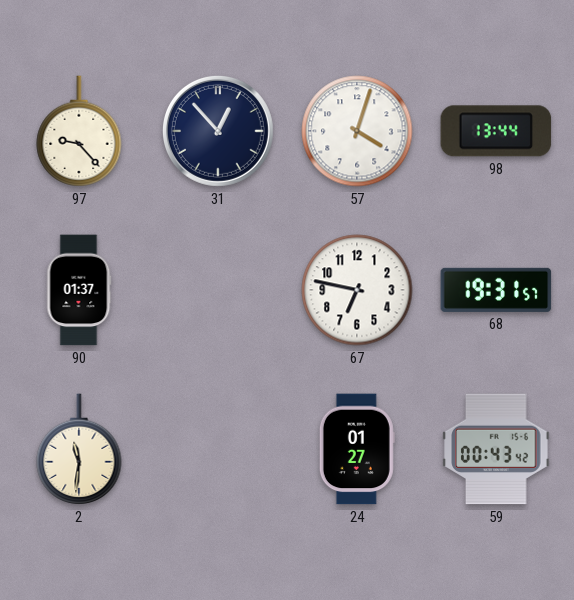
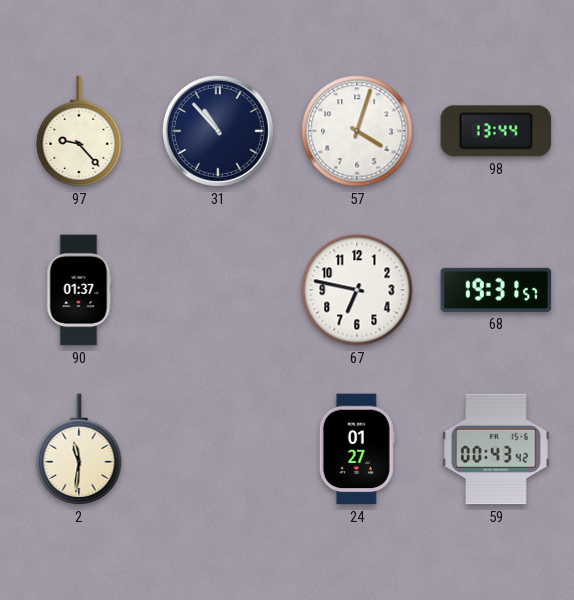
31: 12:53 -> 10:53
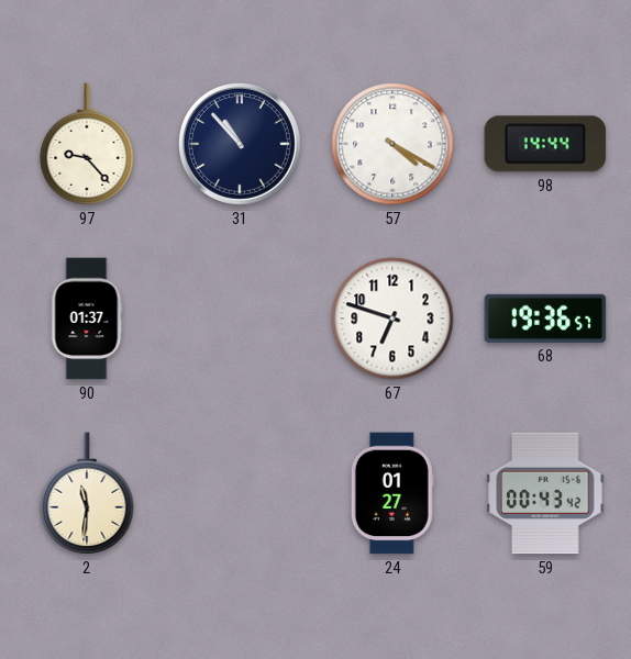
57: 4:03 -> 4:20
98: 13:44 -> 14:44
67: 6:47 -> 6:48
68: 19:31 -> 19:36
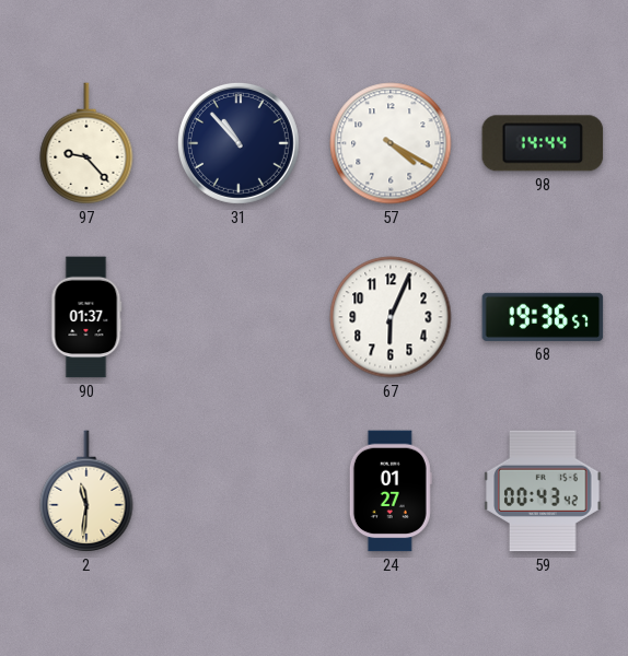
67: 6:48 -> 6:04
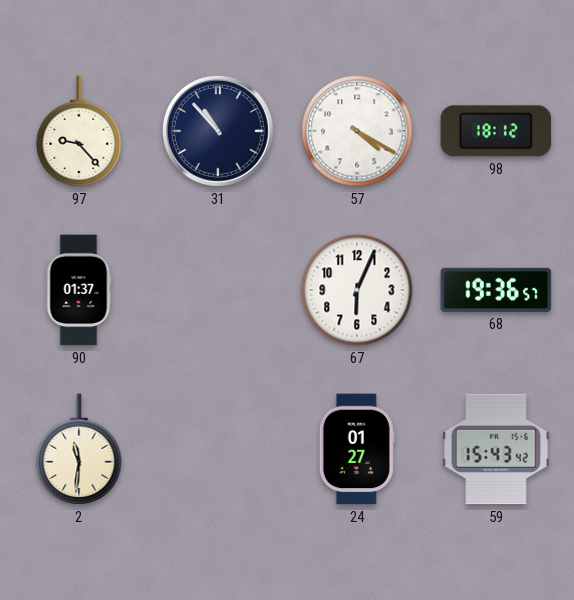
98: 14:44 -> 18:12
59: 00:43 -> 15:43
